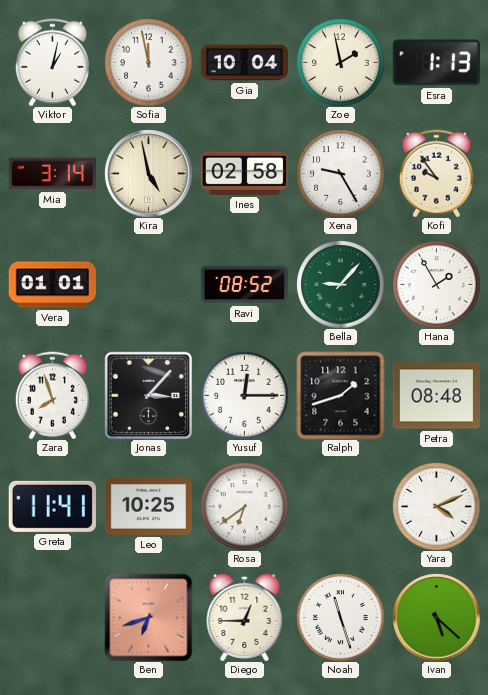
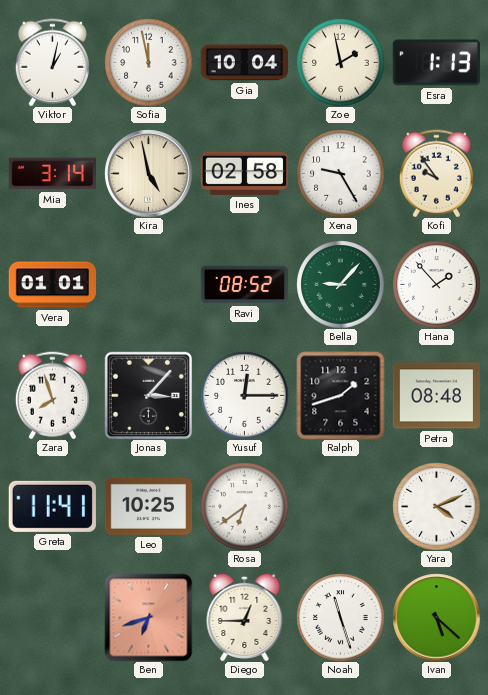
Hana: 1:55 -> 1:53
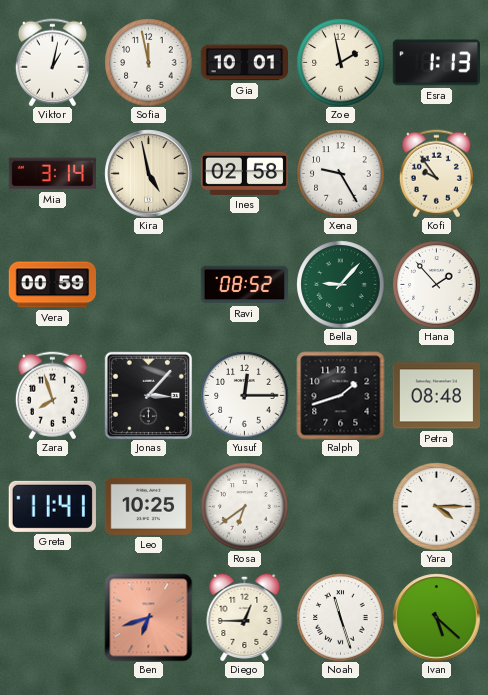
Gia: 10:04 -> 10:01
Vera: 01:01 -> 00:59
Yara: 4:11 -> 4:15
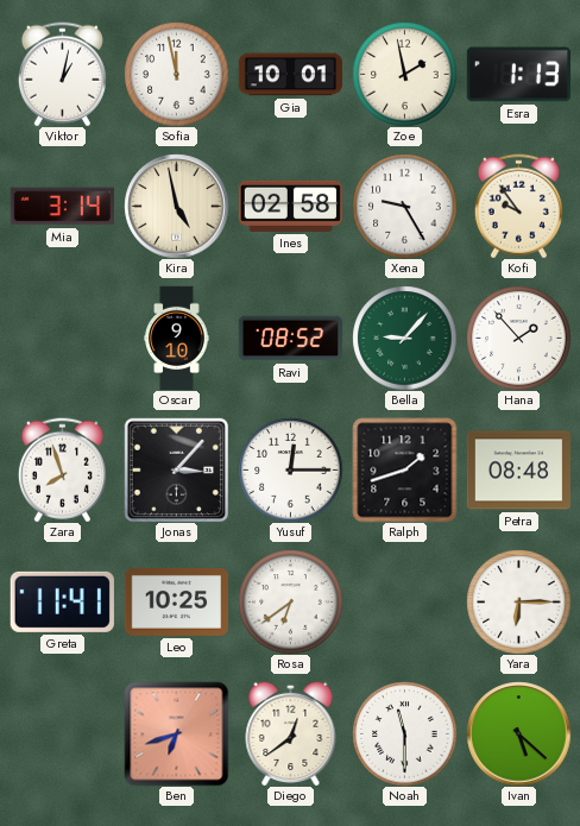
Vera: 00:59 -> none
Oscar: none -> 9:10
Yara: 4:15 -> 6:15
Diego: 12:45 -> 12:39
Noah: 11:27 -> 11:30
